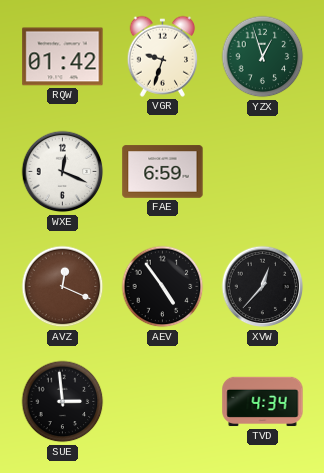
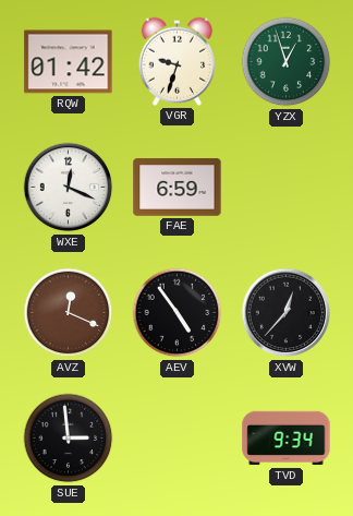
TVD: 4:34 -> 9:34
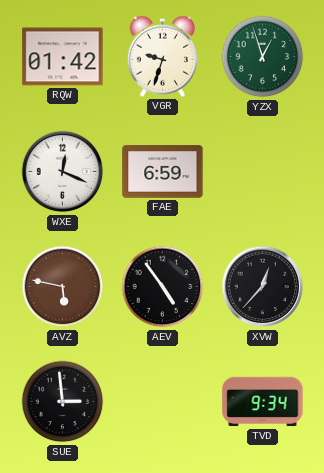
AVZ: 12:19 -> 5:47
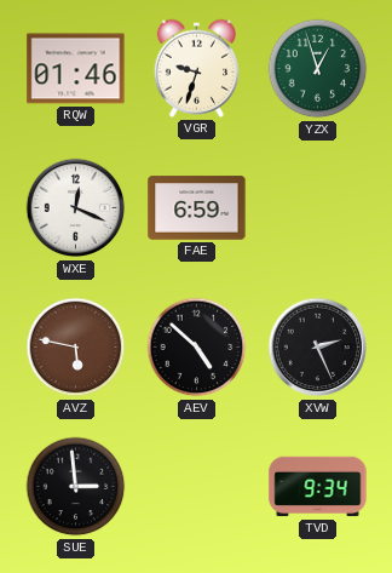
RQW: 01:42 -> 01:46
AEV: 4:54 -> 4:52
XVW: 12:37 -> 2:26
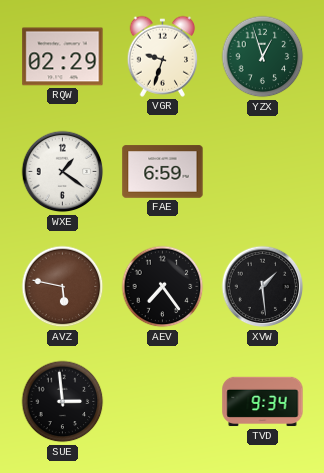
RQW: 01:46 -> 02:29
WXE: 12:19 -> 1:21
AEV: 4:52 -> 7:24
XVW: 2:26 -> 1:29
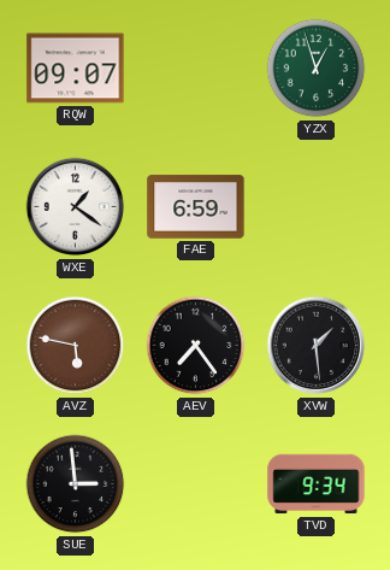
RQW: 02:29 -> 09:07
VGR: 9:33 -> none
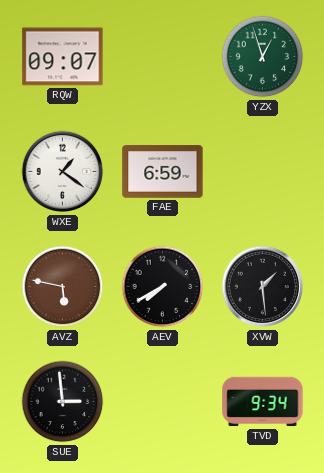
AEV: 7:24 -> 7:40
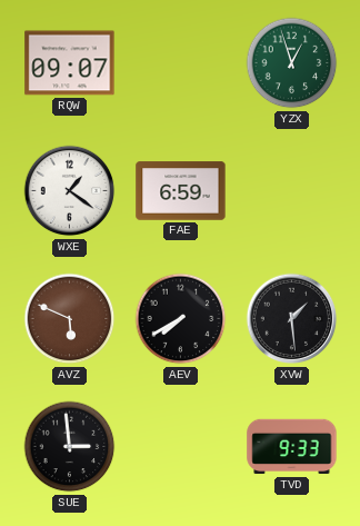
AVZ: 5:47 -> 5:49
TVD: 9:34 -> 9:33
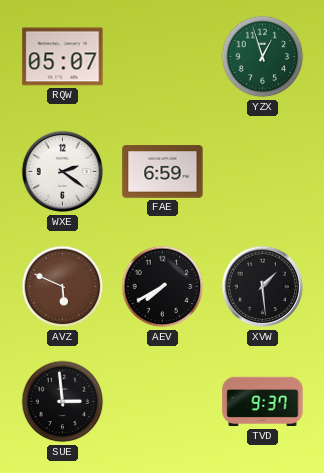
RQW: 09:07 -> 05:07
WXE: 1:21 -> 2:21
TVD: 9:33 -> 9:37
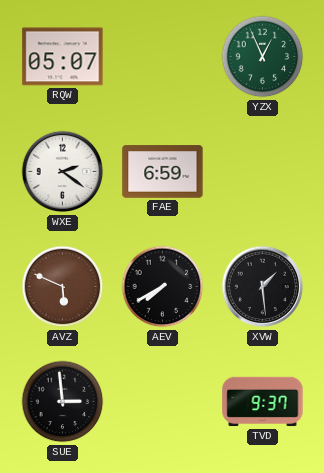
YZX: 12:57 -> 12:56
